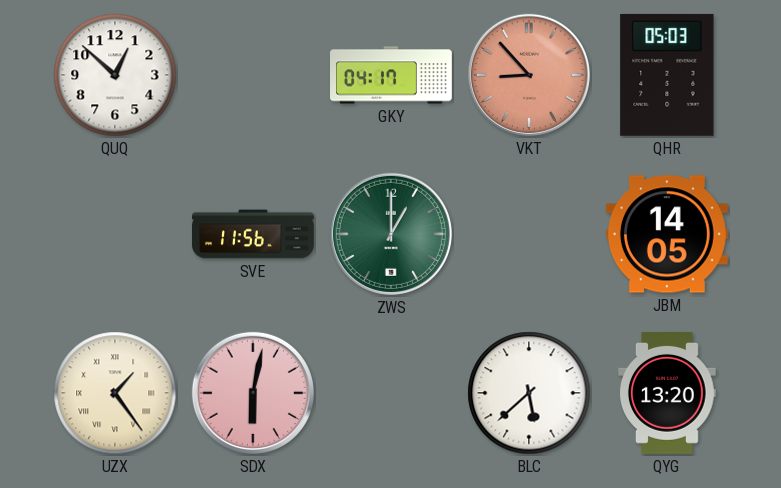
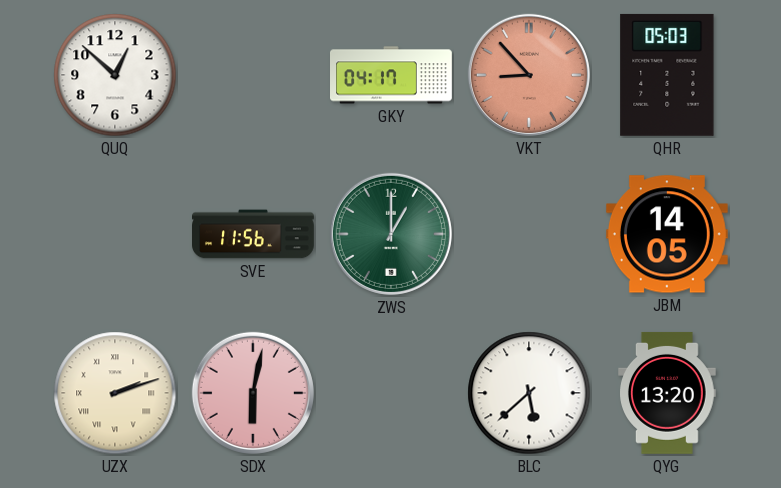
UZX: 1:24 -> 2:12
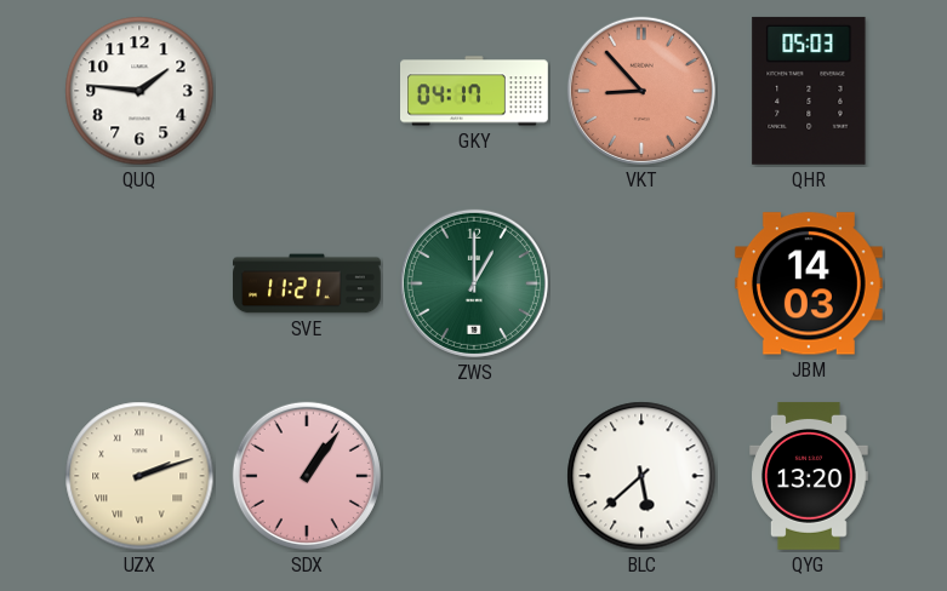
QUQ: 12:52 -> 1:46
SVE: 11:56 -> 11:21
JBM: 14:05 -> 14:03
SDX: 6:02 -> 1:06
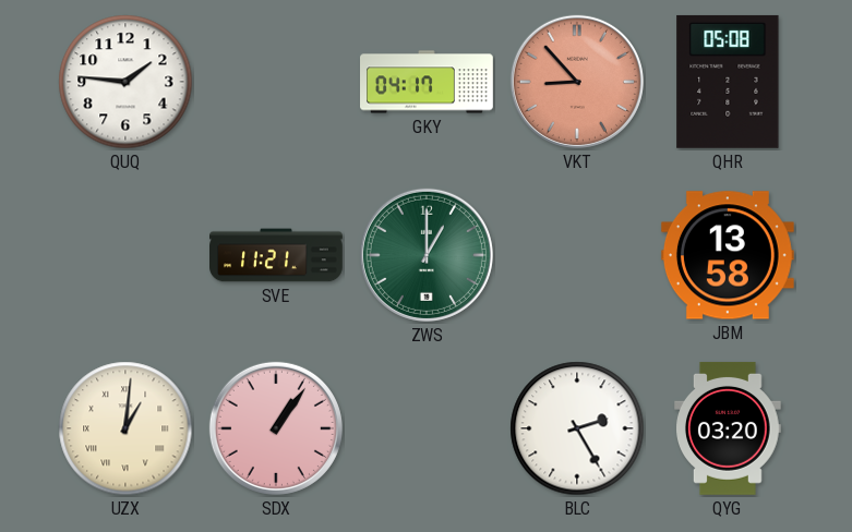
QHR: 05:03 -> 05:08
JBM: 14:03 -> 13:58
UZX: 2:12 -> 1:01
BLC: 5:38 -> 2:25
QYG: 13:20 -> 03:20
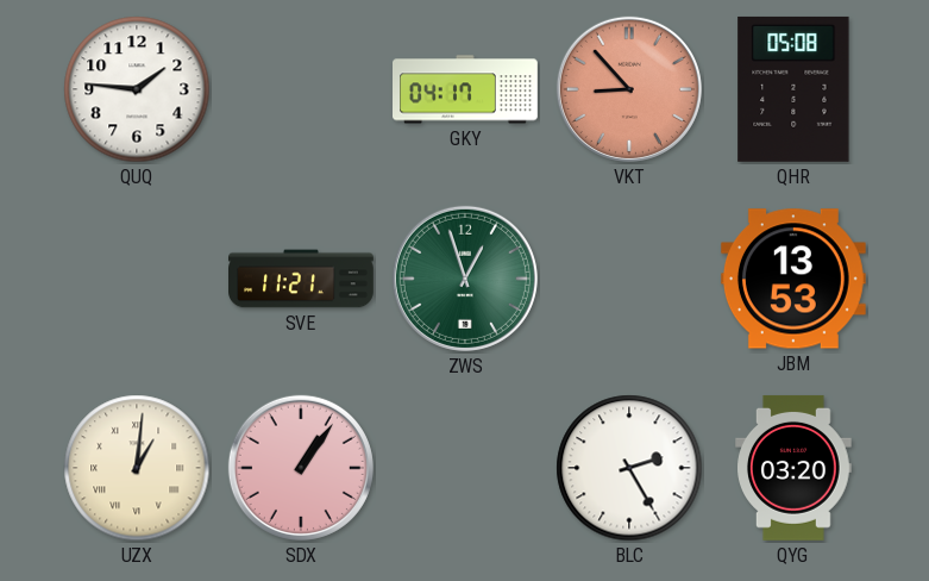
ZWS: 1:00 -> 12:57
JBM: 13:58 -> 13:53
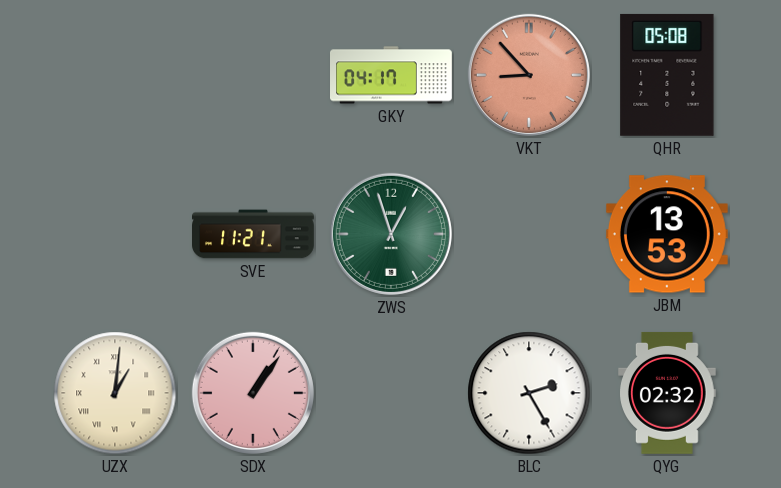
QUQ: 1:46 -> none
QYG: 03:20 -> 02:32
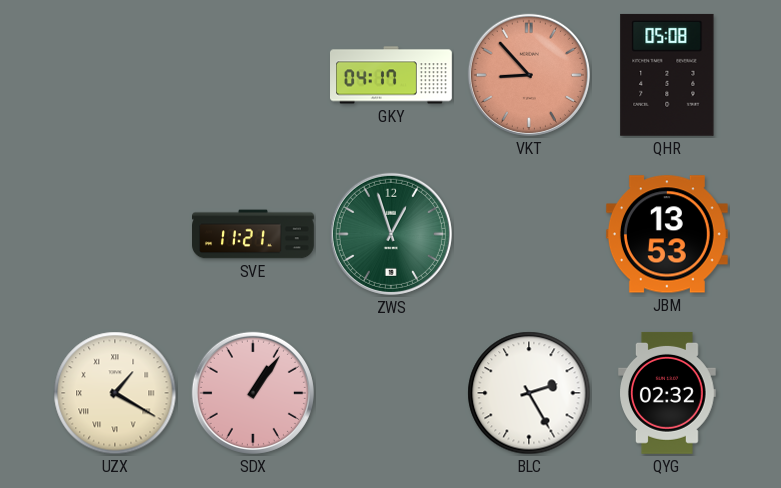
UZX: 1:01 -> 1:20
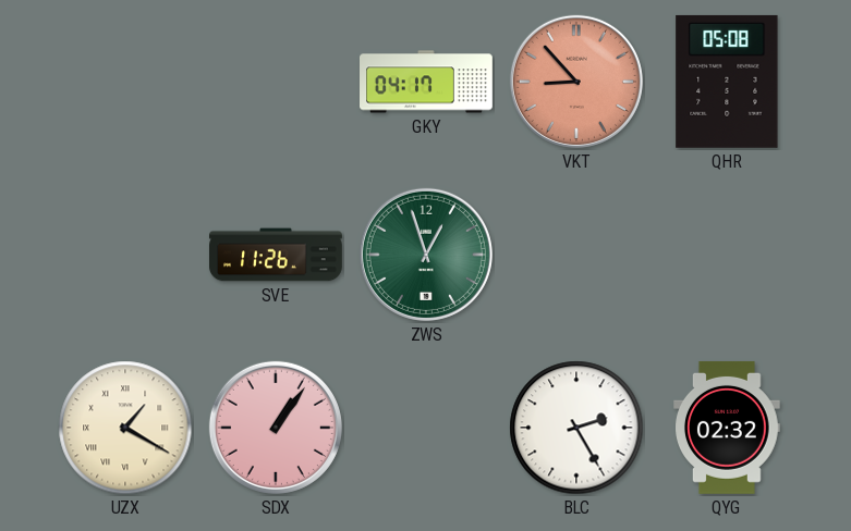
SVE: 11:21 -> 11:26
JBM: 13:53 -> none
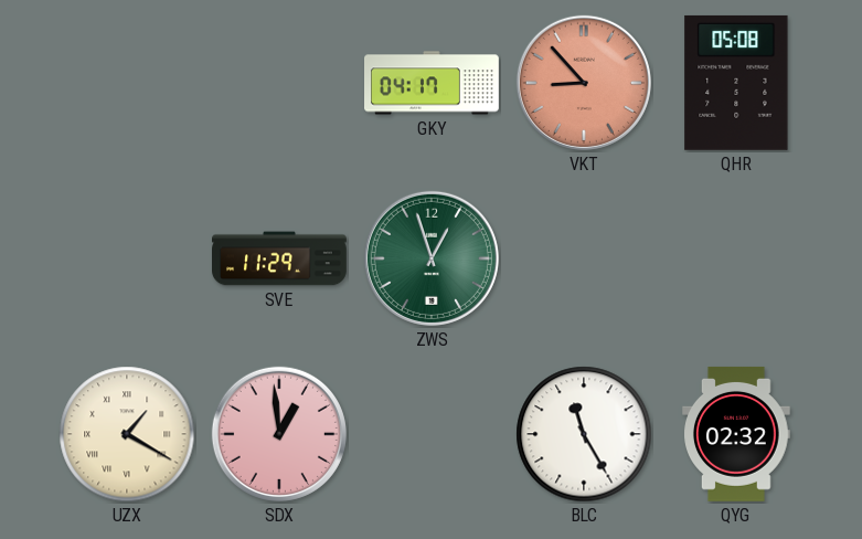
SVE: 11:26 -> 11:29
SDX: 1:06 -> 12:59
BLC: 2:25 -> 11:25
